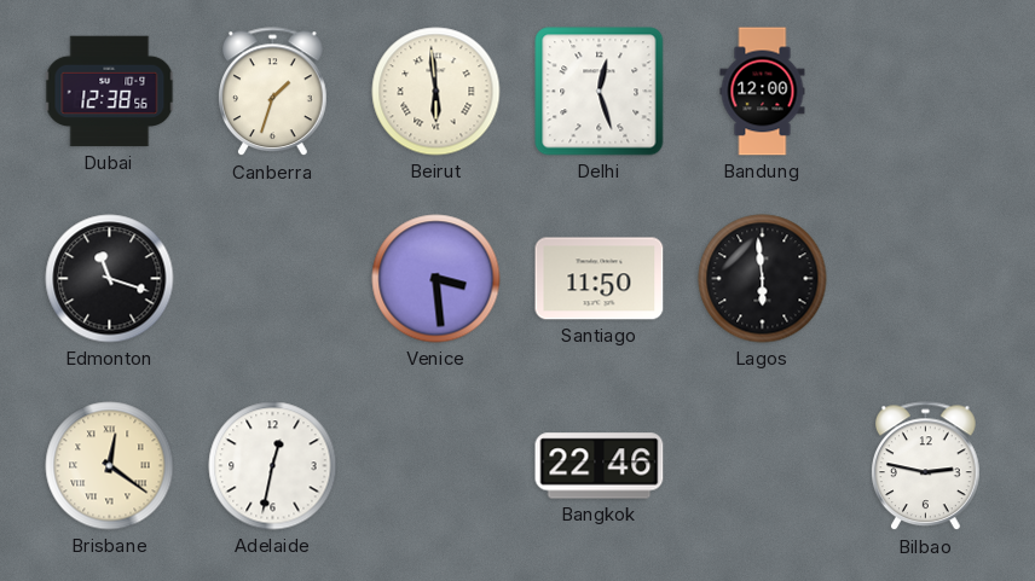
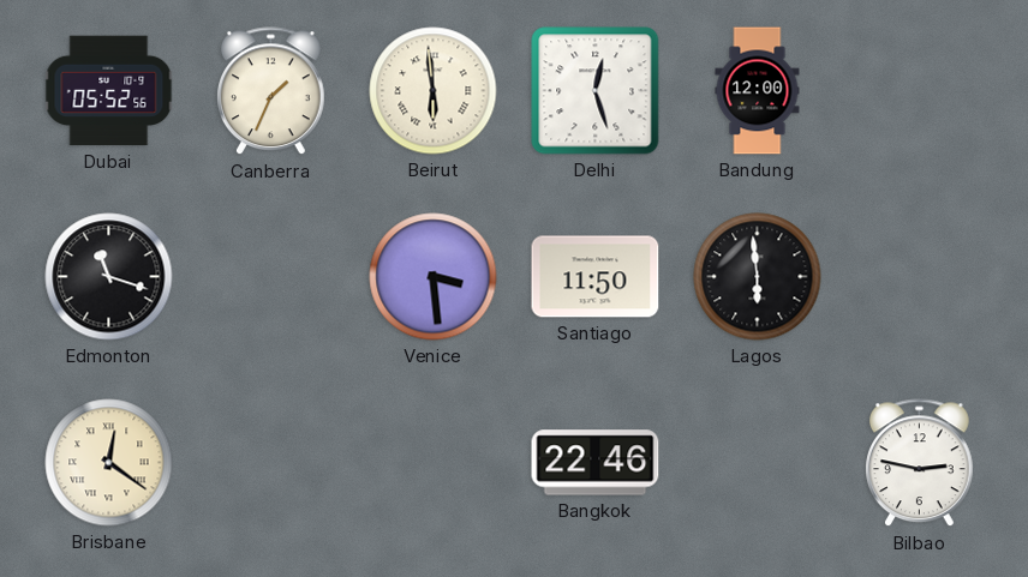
Dubai: 12:38 -> 05:52
Canberra: 1:33 -> 1:34
Adelaide: 12:32 -> none
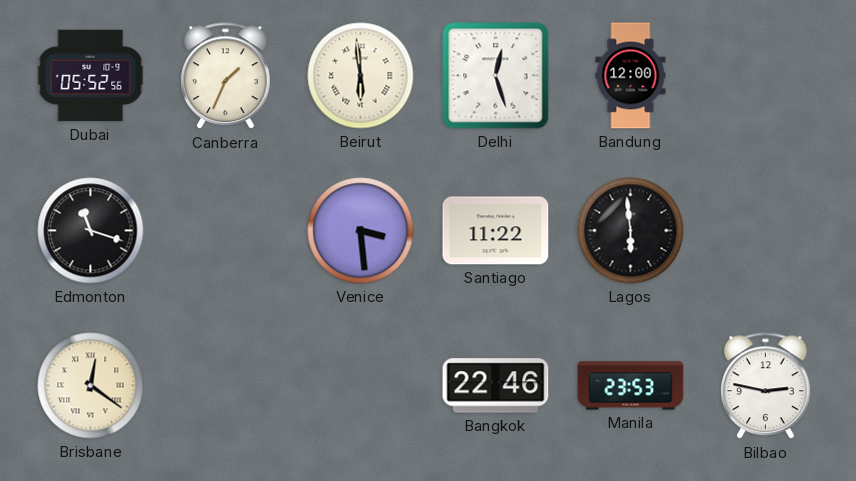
Santiago: 11:50 -> 11:22
Manila: none -> 23:53
